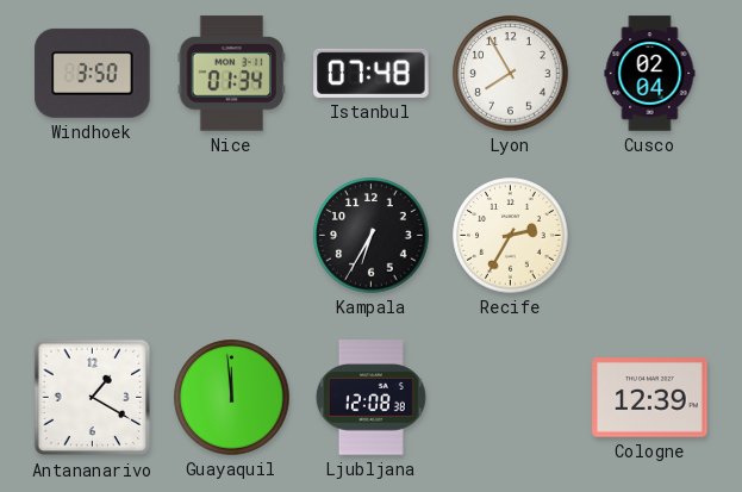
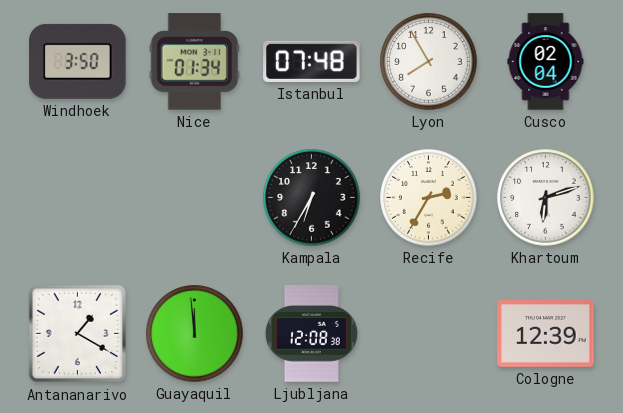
Khartoum: none -> 6:12
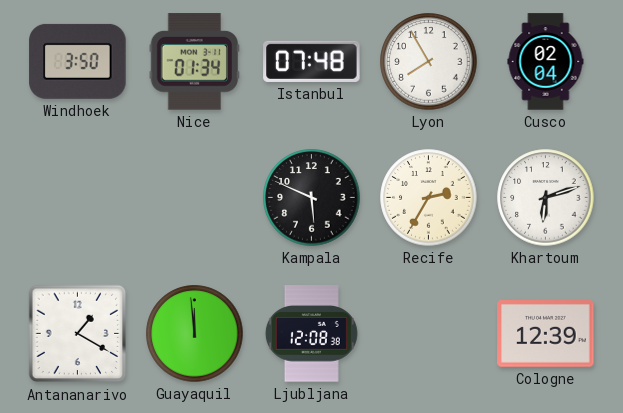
Kampala: 6:35 -> 5:49
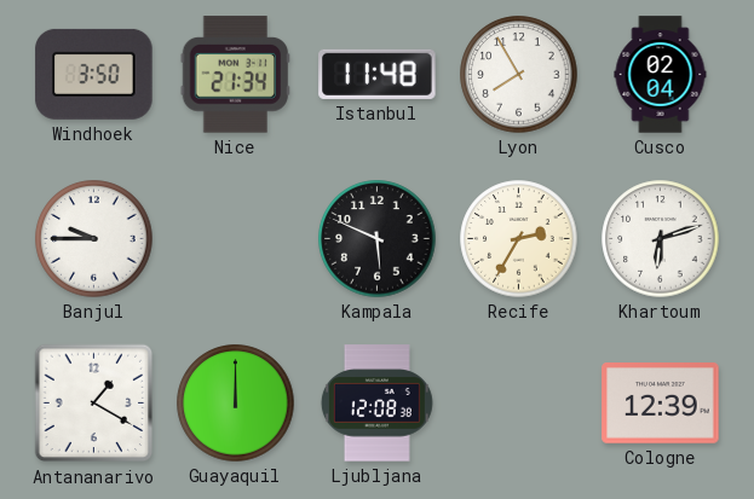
Nice: 01:34 -> 21:34
Istanbul: 07:48 -> 11:48
Banjul: none -> 9:45
Guayaquil: 11:59 -> 12:00
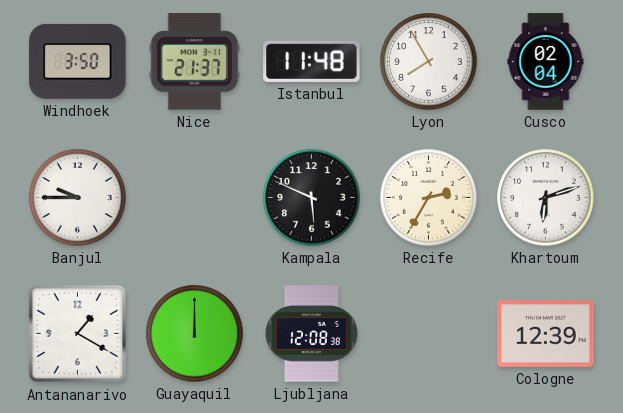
Nice: 21:34 -> 21:37
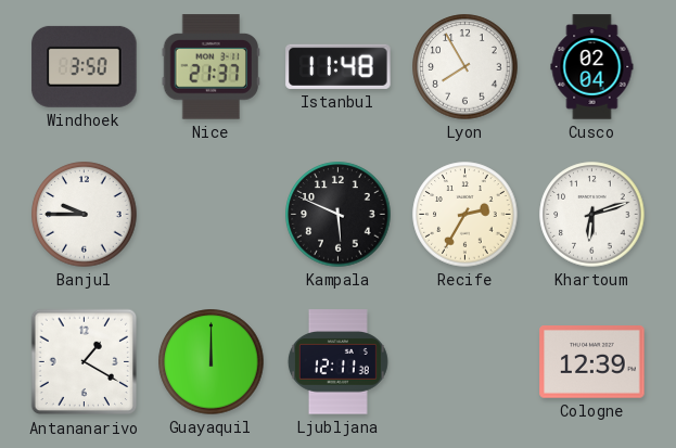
Ljubljana: 12:08 -> 12:11
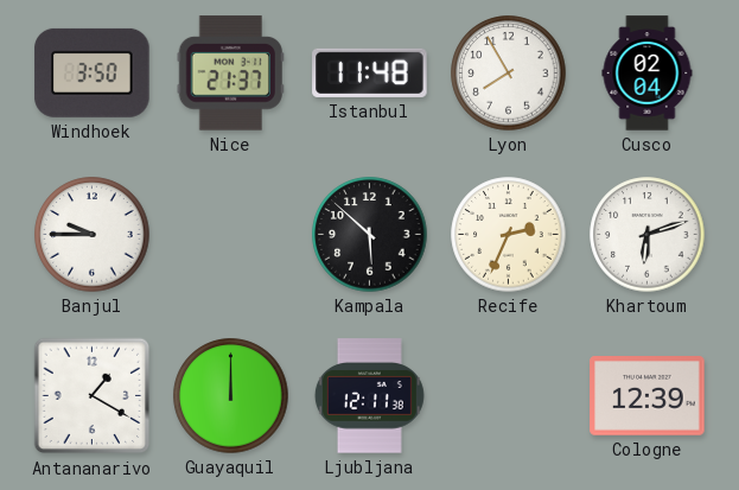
Kampala: 5:49 -> 5:52
Recife: 2:35 -> 2:34
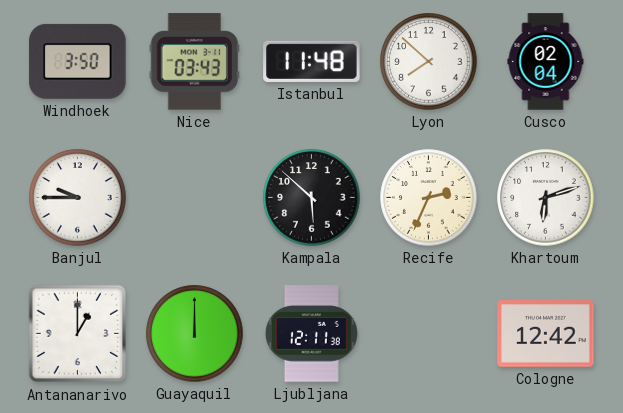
Nice: 21:37 -> 03:43
Lyon: 7:55 -> 7:52
Antananarivo: 1:20 -> 1:00
Cologne: 12:39 -> 12:42
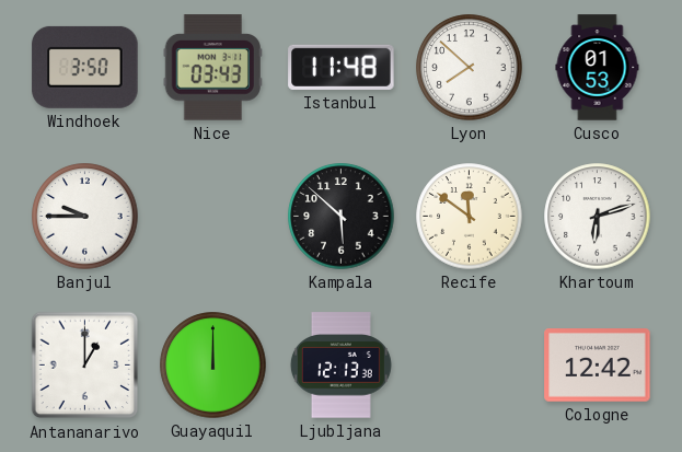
Cusco: 02:04 -> 01:53
Recife: 2:34 -> 11:51
Ljubljana: 12:11 -> 12:13
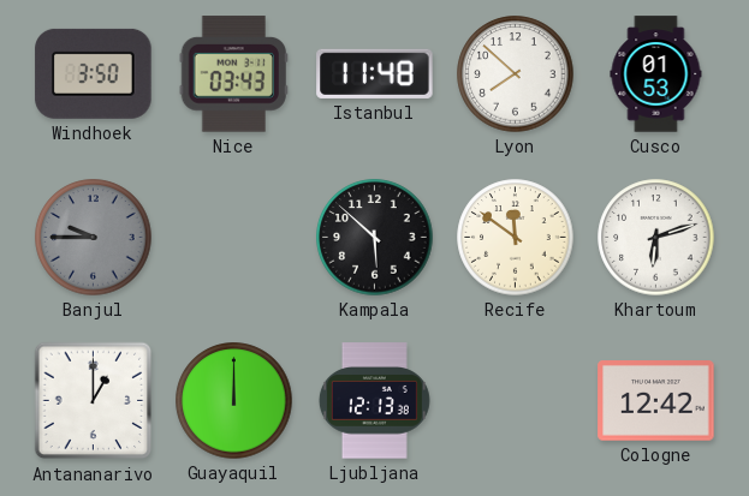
Banjul dial: white -> grey
